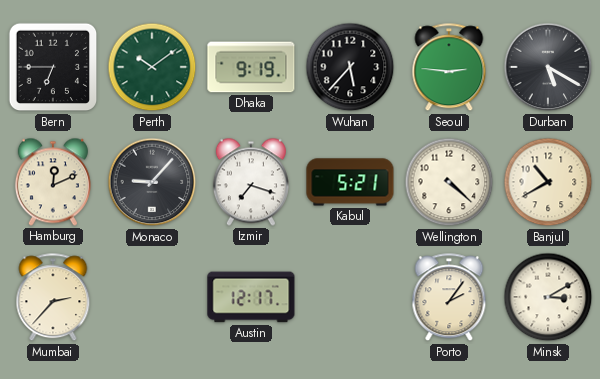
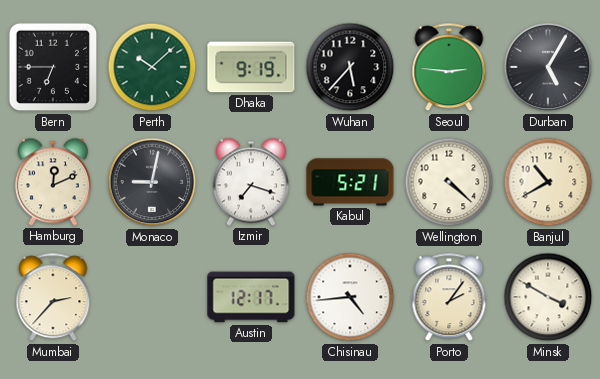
Perth: 10:09 -> 10:08
Durban: 5:20 -> 5:05
Monaco: 9:07 -> 9:02
Chisinau: none -> 4:44
Minsk: 3:10 -> 3:50
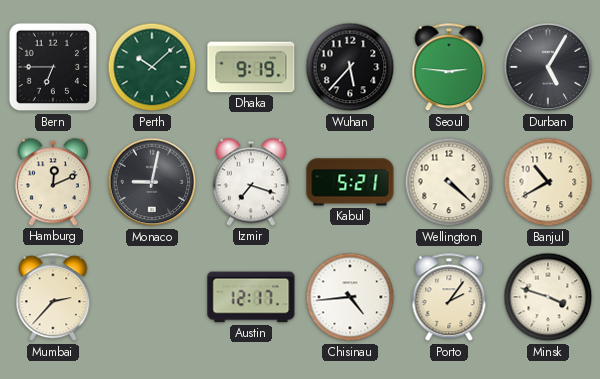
Minsk: 3:50 -> 3:48
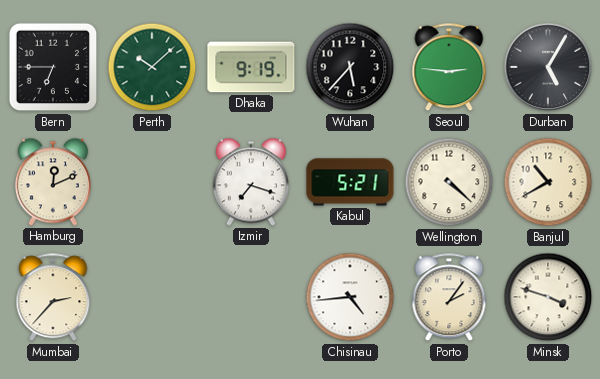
Monaco: 9:02 -> none
Austin: 12:17 -> none
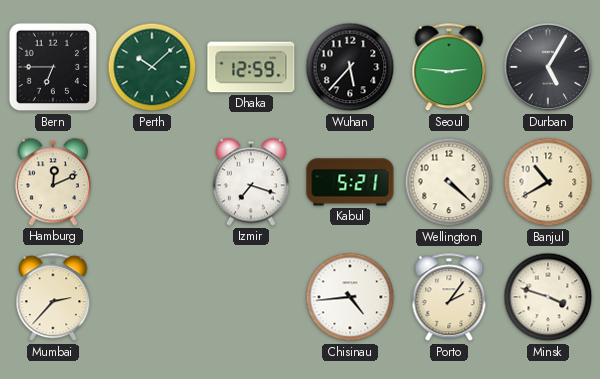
Dhaka: 9:19 -> 12:59
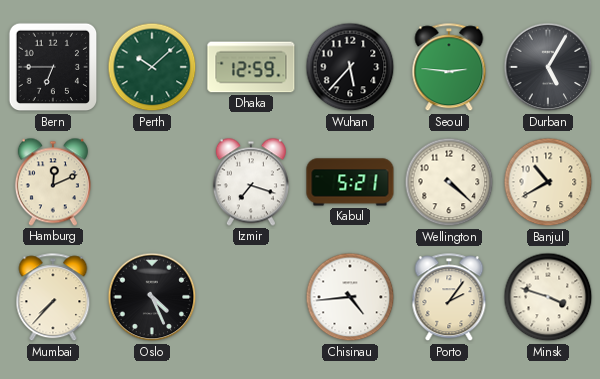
Mumbai: 2:37 -> 7:37
Oslo: none -> 4:26
